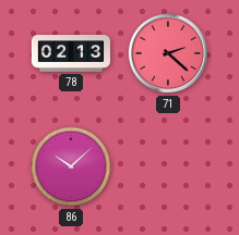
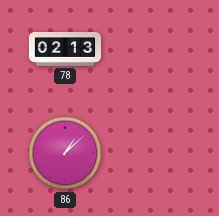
71: 2:22 -> none
86: 10:08 -> 1:08
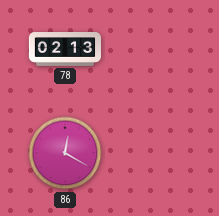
86: 1:08 -> 12:20
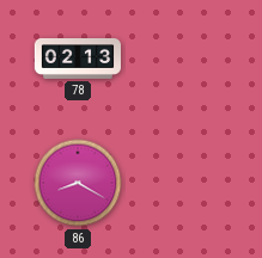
86: 12:20 -> 8:20
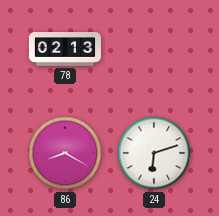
24: none -> 6:12
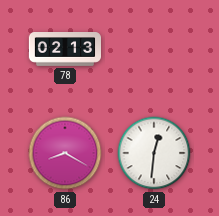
24: 6:12 -> 12:31
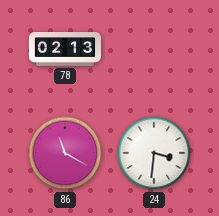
86: 8:20 -> 11:20
24: 12:31 -> 3:31
